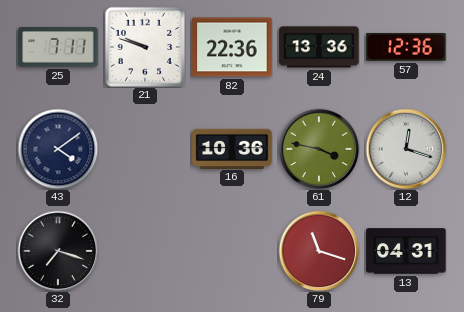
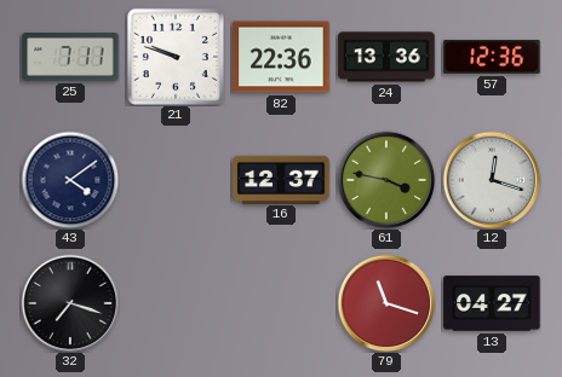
16: 10:36 -> 12:37
13: 04:31 -> 04:27
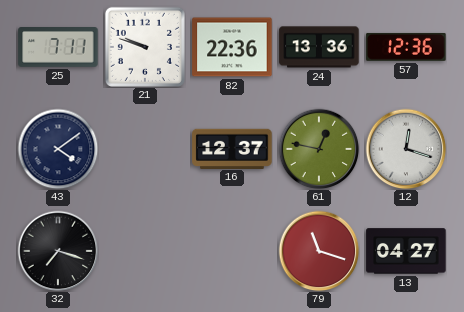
61: 3:47 -> 12:47
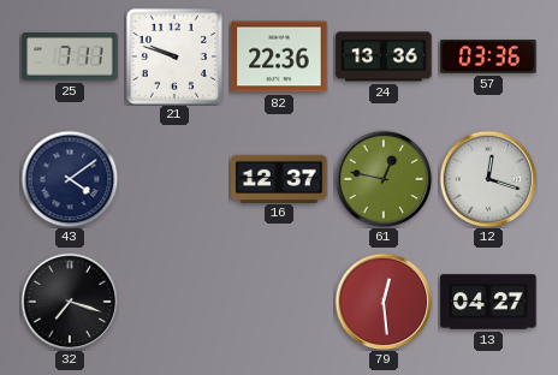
57: 12:36 -> 03:36
79: 11:18 -> 12:29
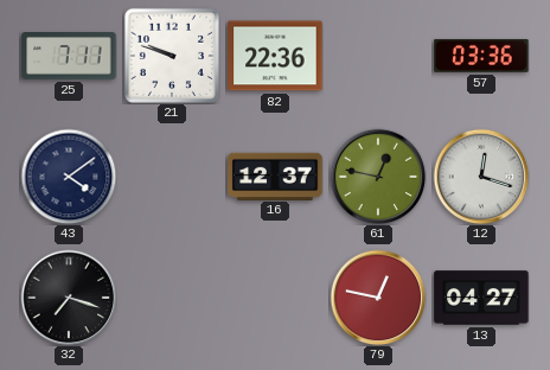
24: 13:36 -> none
79: 12:29 -> 12:47
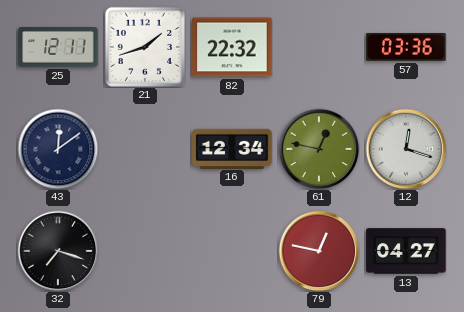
25: 7:11 -> 12:11
21: 9:48 -> 1:42
82: 22:36 -> 22:32
43: 4:09 -> 12:09
16: 12:37 -> 12:34
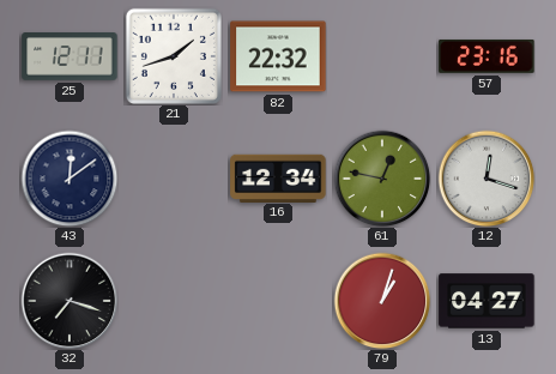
57: 03:36 -> 23:16
79: 12:47 -> 1:03
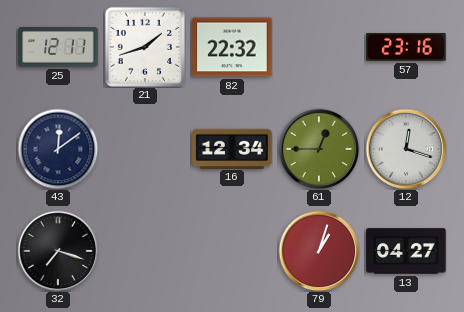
61: 12:47 -> 12:45
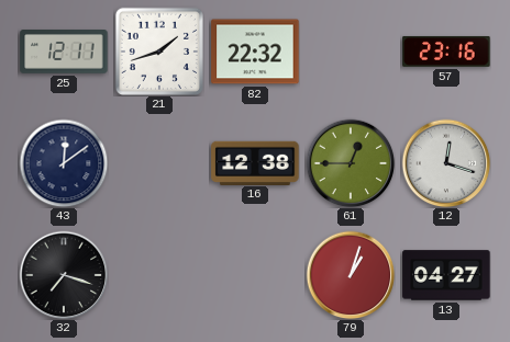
16: 12:34 -> 12:38
